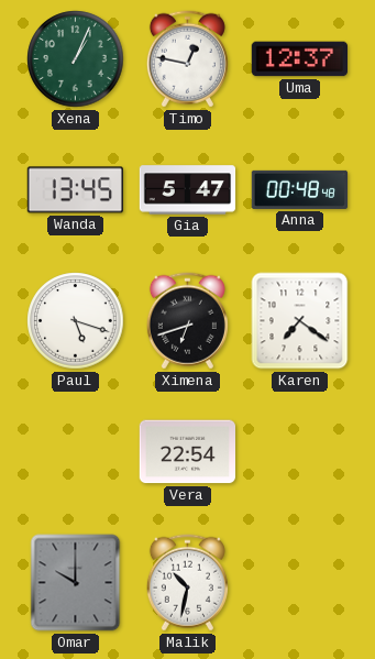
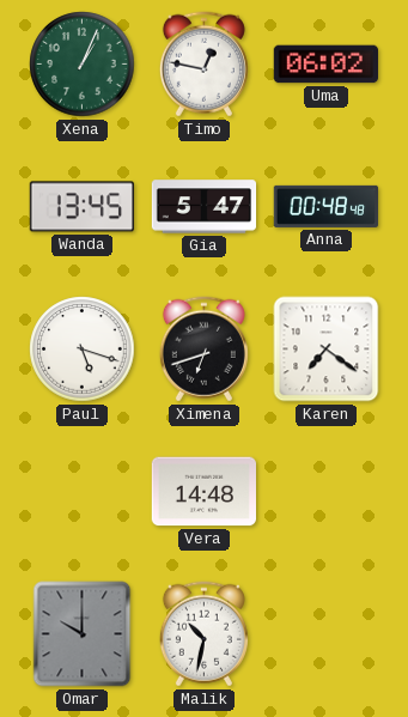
Uma: 12:37 -> 06:02
Vera: 22:54 -> 14:48
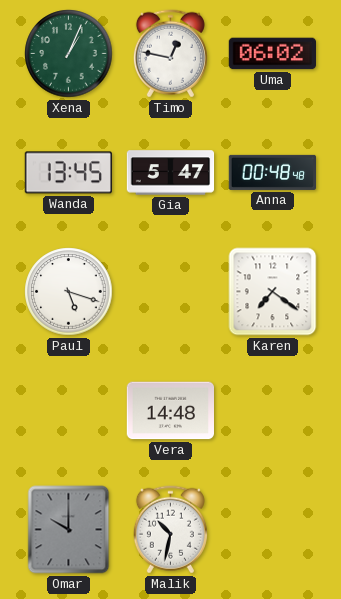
Ximena: 6:42 -> none
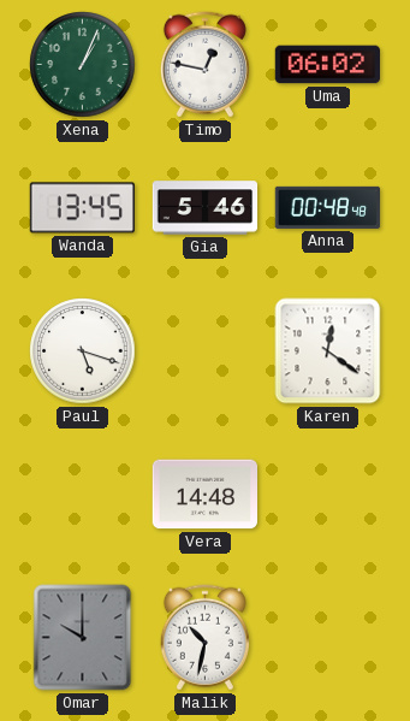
Gia: 5:47 -> 5:46
Karen: 7:21 -> 12:21
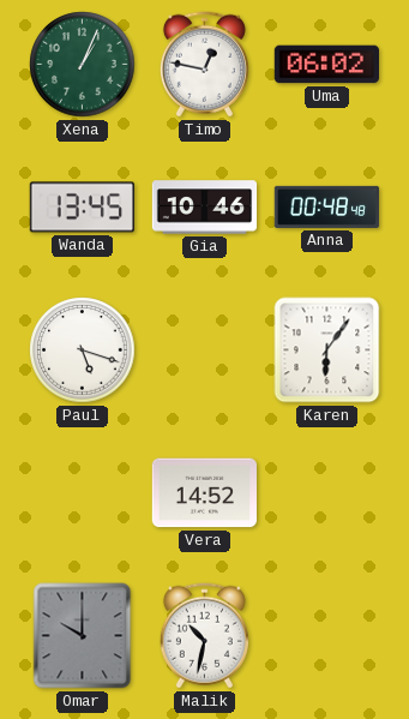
Gia: 5:46 -> 10:46
Karen: 12:21 -> 6:06
Vera: 14:48 -> 14:52
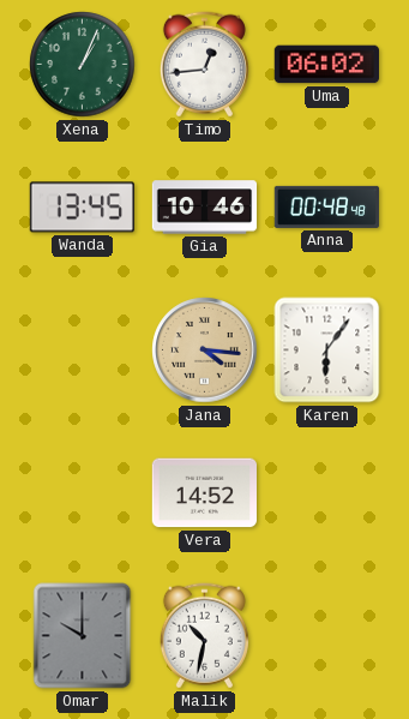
Timo: 12:47 -> 12:44
Paul: 5:18 -> none
Jana: none -> 4:16
